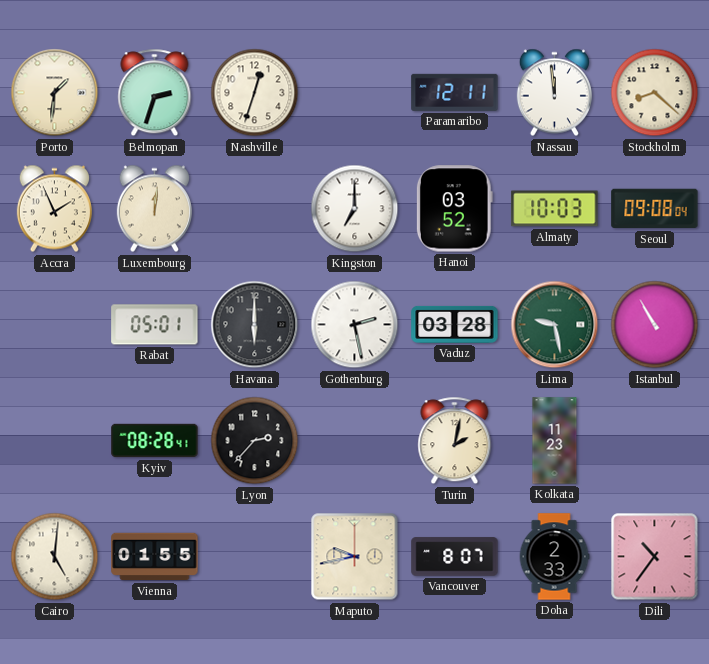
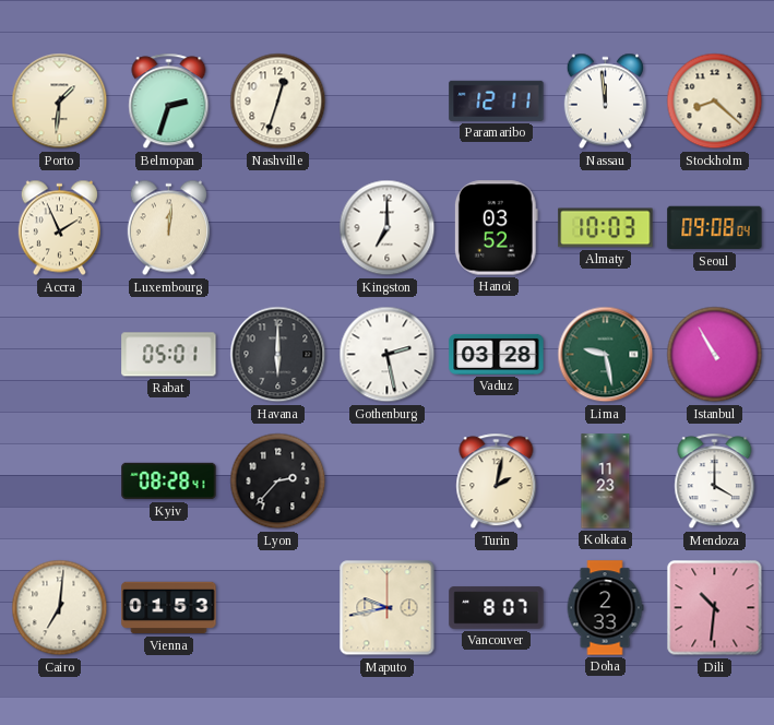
Mendoza: none -> 4:00
Cairo: 5:01 -> 7:01
Vienna: 01:55 -> 01:53
Dili: 10:36 -> 10:31
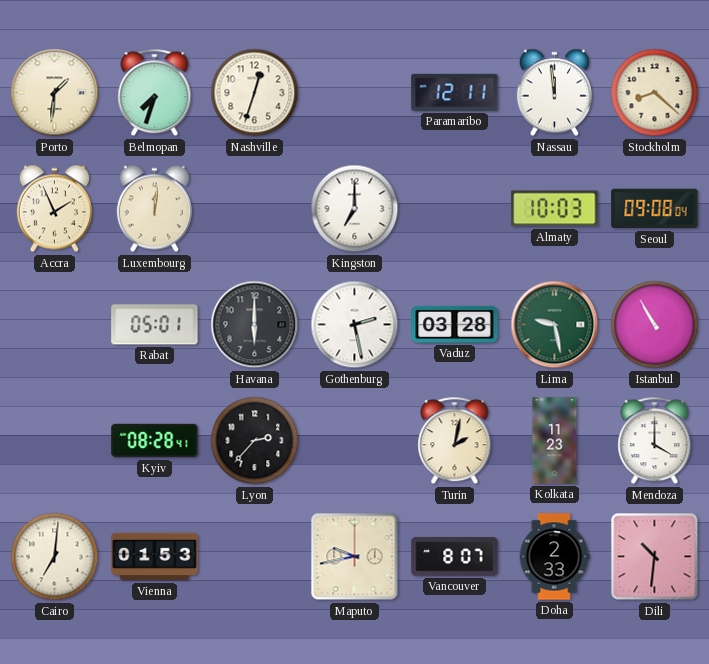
Belmopan: 2:33 -> 7:33
Hanoi: 03:52 -> none
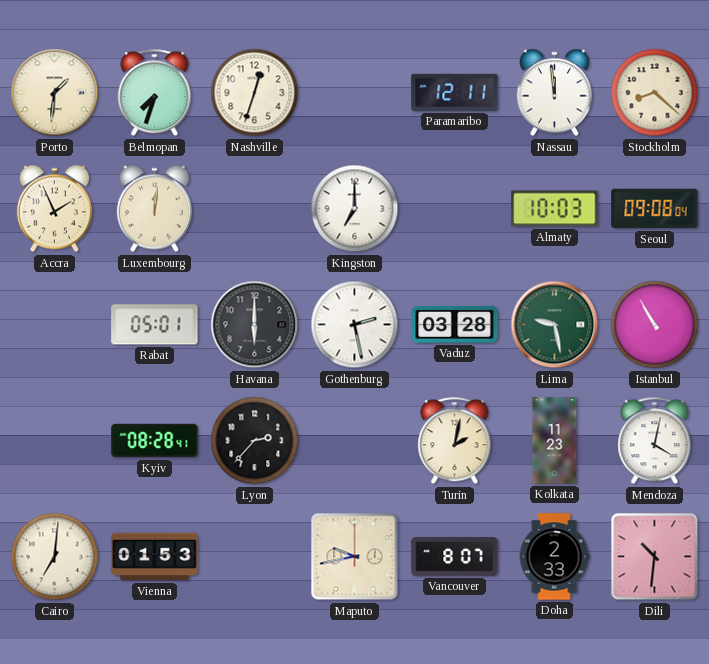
Mendoza: 4:00 -> 4:02
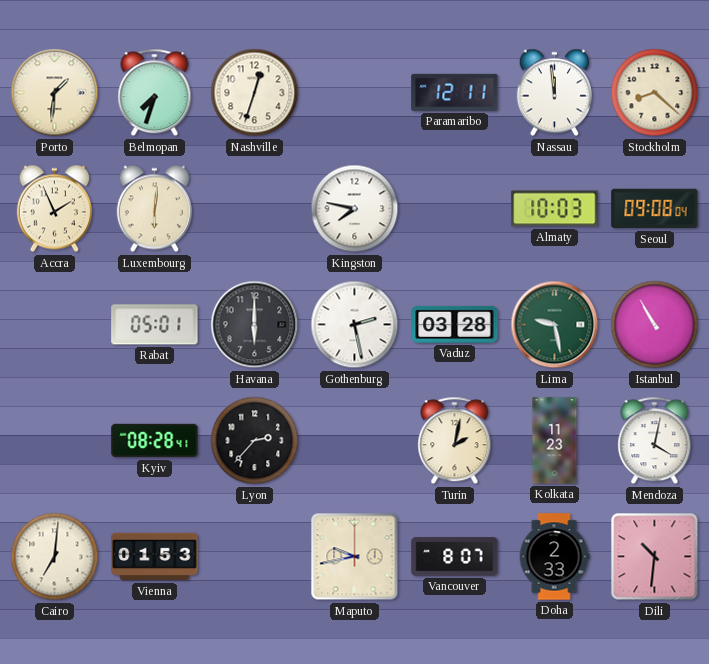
Luxembourg: 12:01 -> 6:01
Kingston: 7:00 -> 7:47
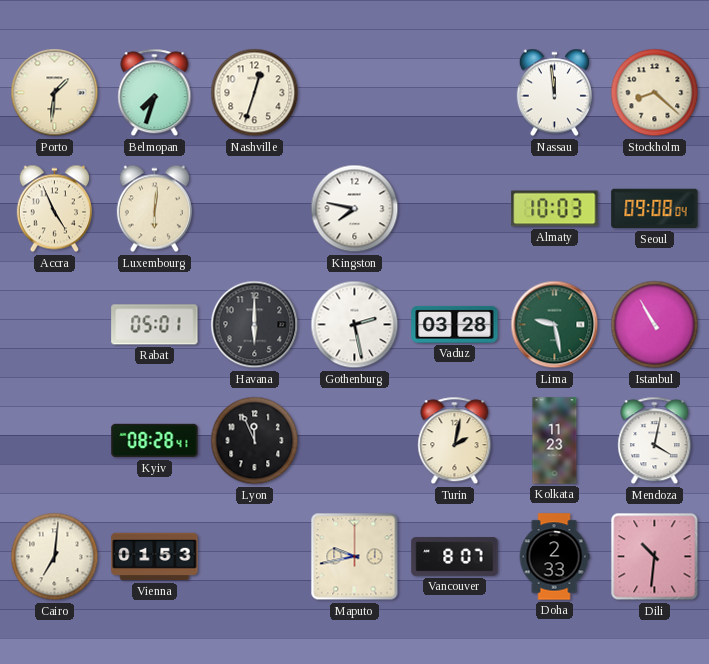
Paramaribo: 12:11 -> none
Accra: 1:56 -> 4:56
Lyon: 2:37 -> 11:56
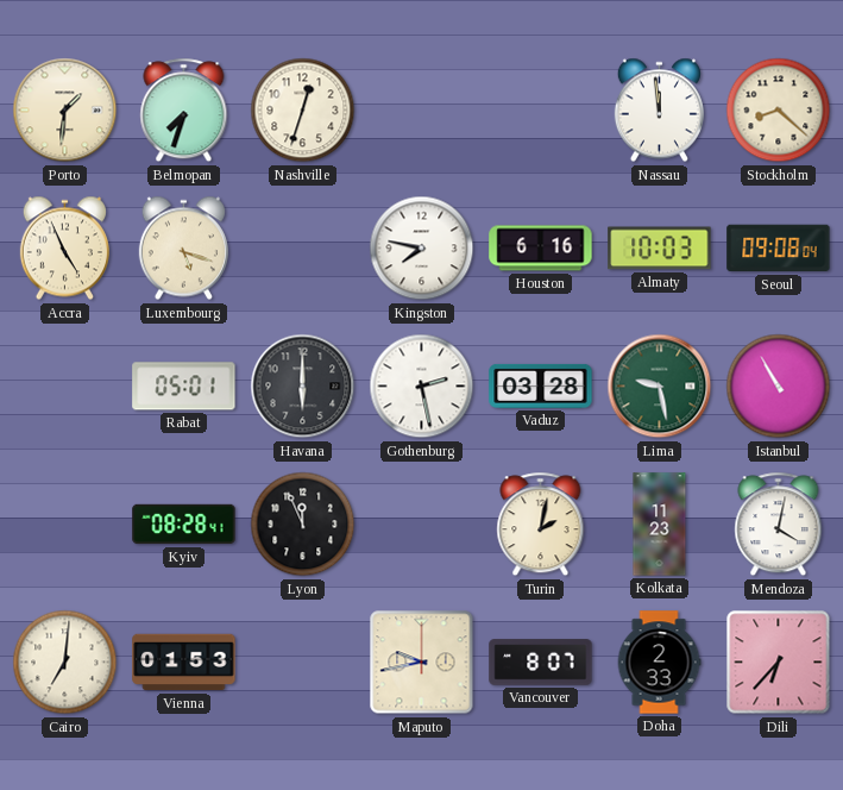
Luxembourg: 6:01 -> 5:18
Houston: none -> 6:16
Dili: 10:31 -> 6:37
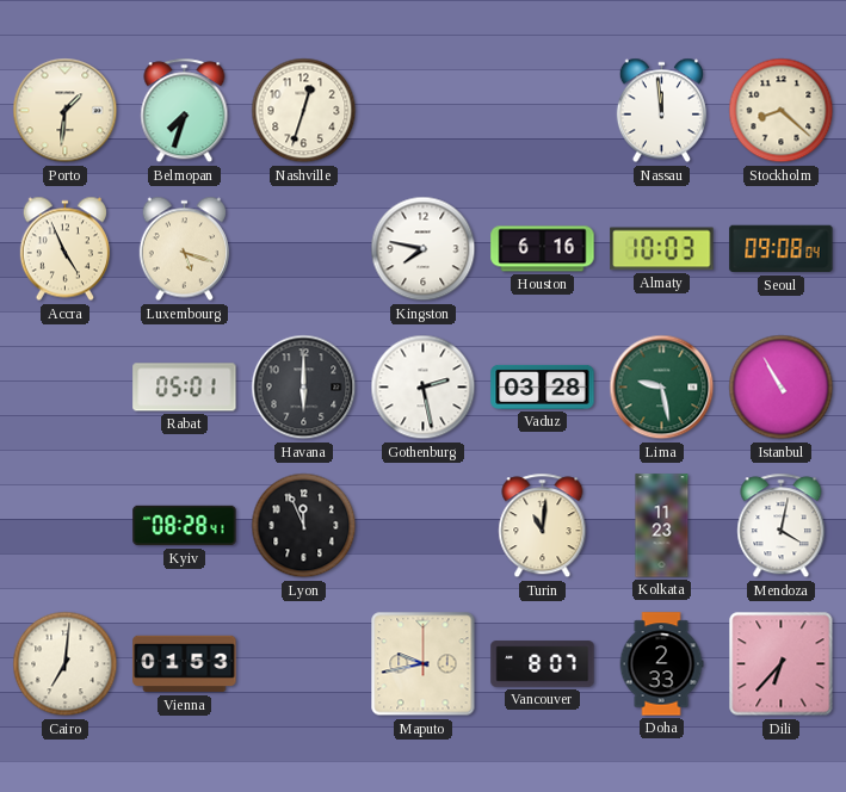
Turin: 2:02 -> 11:01
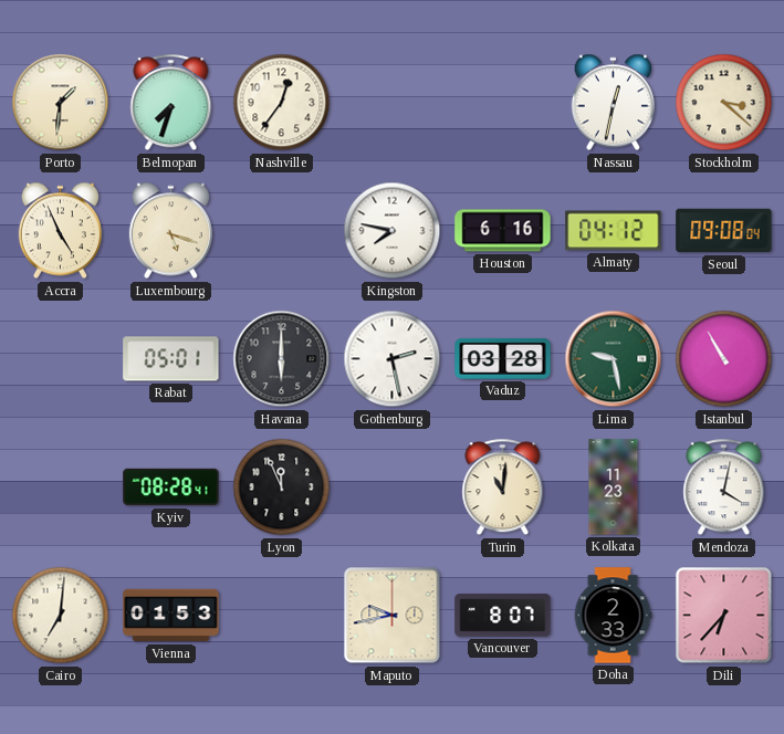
Nashville: 12:33 -> 12:36
Nassau: 11:59 -> 12:32
Stockholm: 8:22 -> 3:22
Almaty: 10:03 -> 04:12
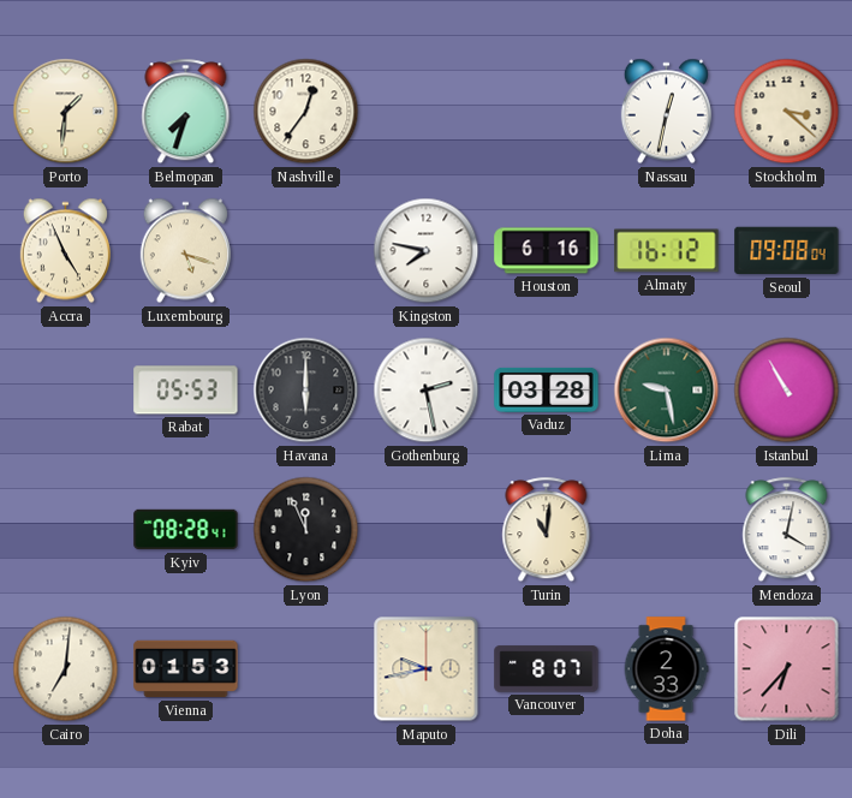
Almaty: 04:12 -> 16:12
Rabat: 05:01 -> 05:53
Kolkata: 11:23 -> none
